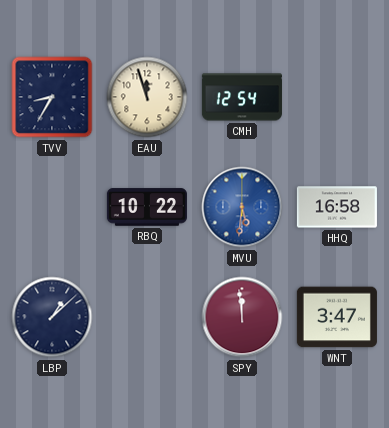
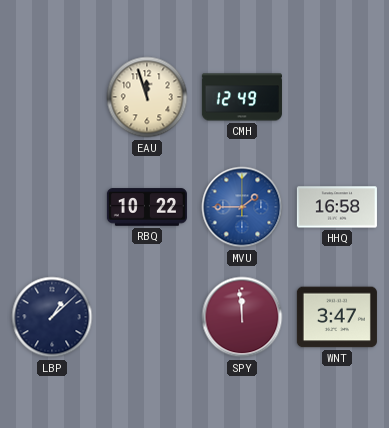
TVV: 8:35 -> none
CMH: 12:54 -> 12:49
MVU: 5:31 -> 1:45
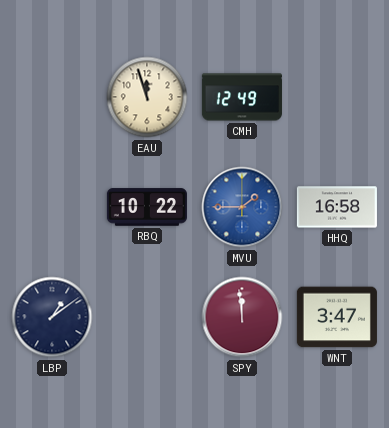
LBP: 1:08 -> 1:09
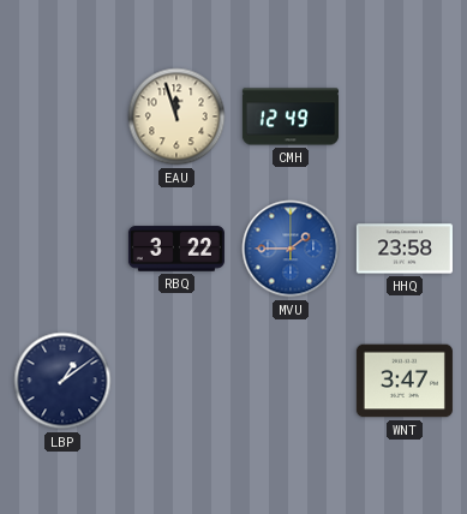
RBQ: 10:22 -> 3:22
HHQ: 16:58 -> 23:58
SPY: 11:59 -> none
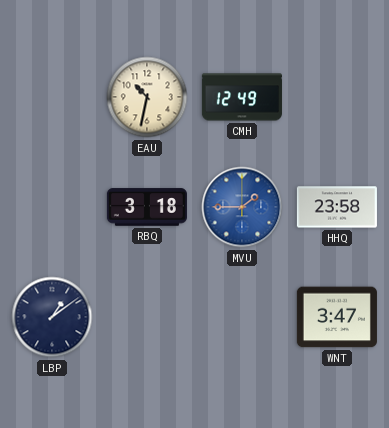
EAU: 11:57 -> 10:32
RBQ: 3:22 -> 3:18
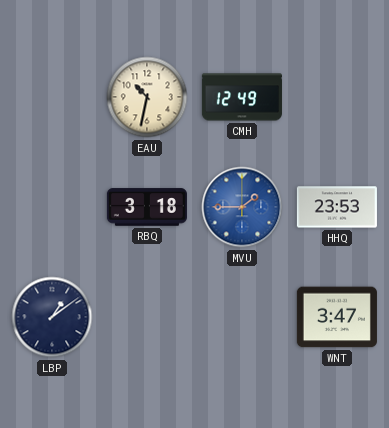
HHQ: 23:58 -> 23:53
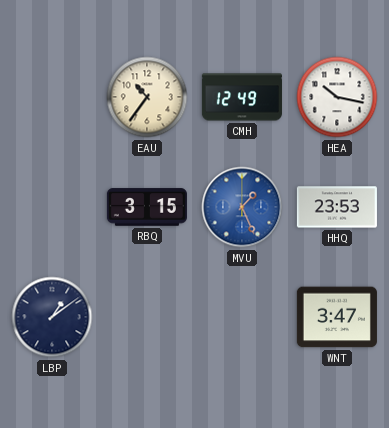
EAU: 10:32 -> 10:36
HEA: none -> 10:17
RBQ: 3:18 -> 3:15
MVU: 1:45 -> 1:26
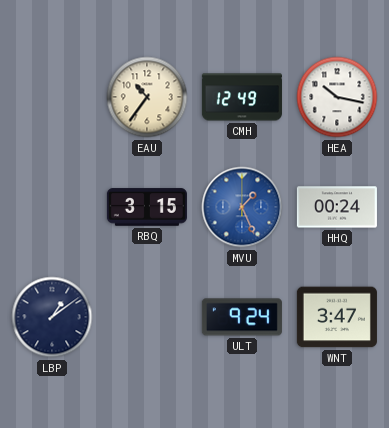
HHQ: 23:53 -> 00:24
ULT: none -> 9:24
